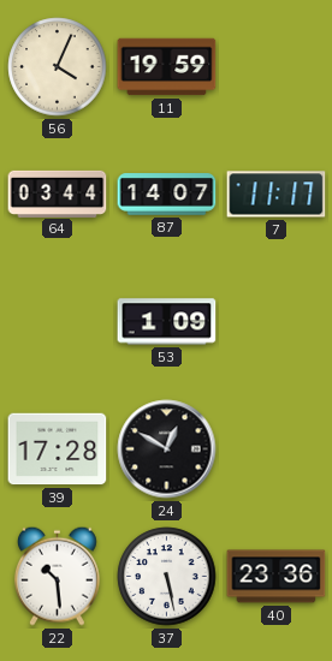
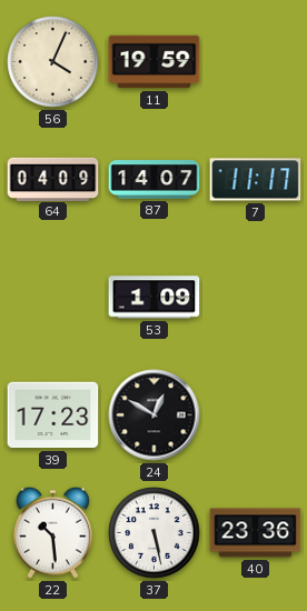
64: 03:44 -> 04:09
39: 17:28 -> 17:23
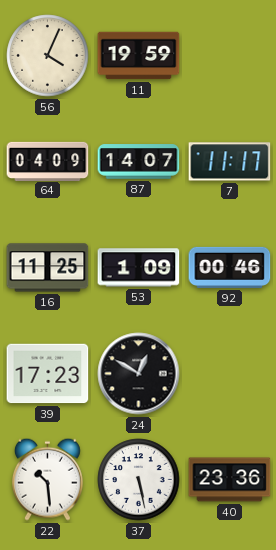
16: none -> 11:25
92: none -> 00:46
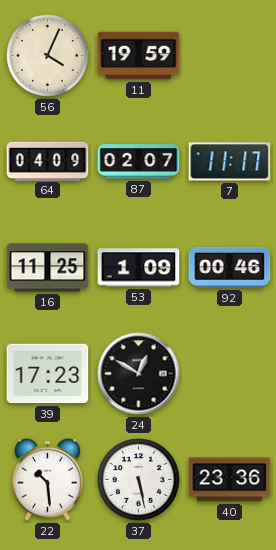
87: 14:07 -> 02:07
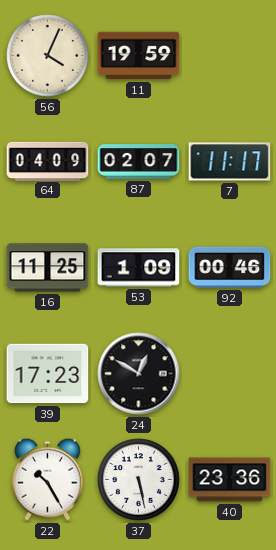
22: 10:29 -> 10:25
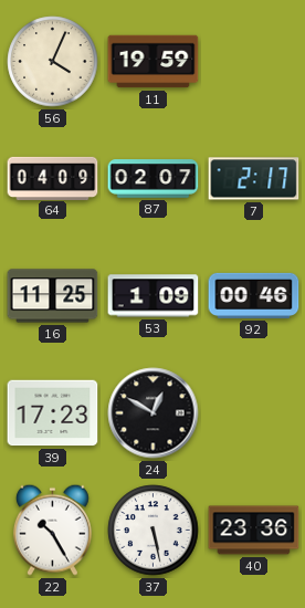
7: 11:17 -> 2:17
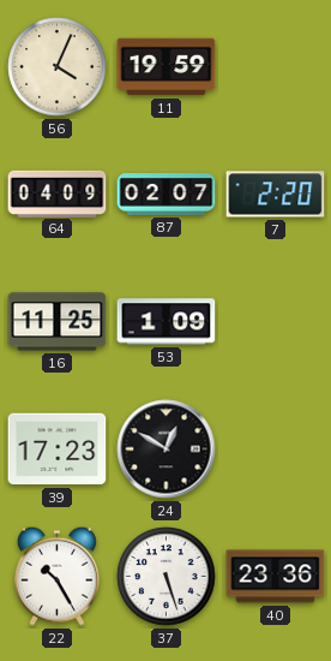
7: 2:17 -> 2:20
92: 00:46 -> none
37: 5:28 -> 5:27
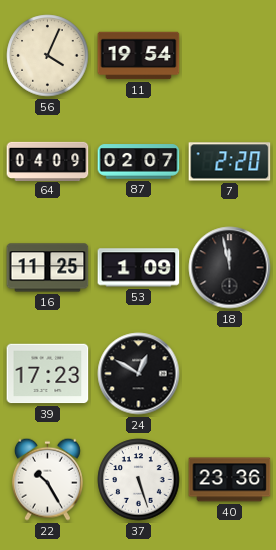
11: 19:59 -> 19:54
18: none -> 11:58
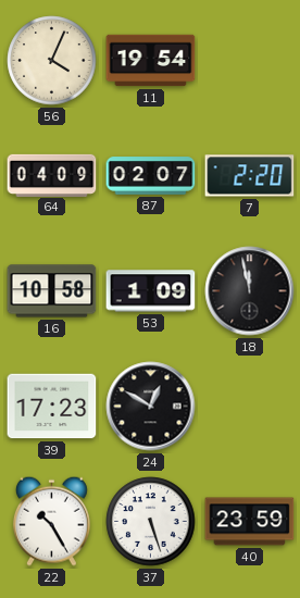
16: 11:25 -> 10:58
40: 23:36 -> 23:59
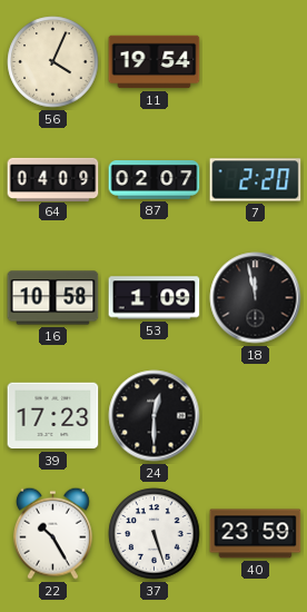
24: 12:50 -> 12:30
